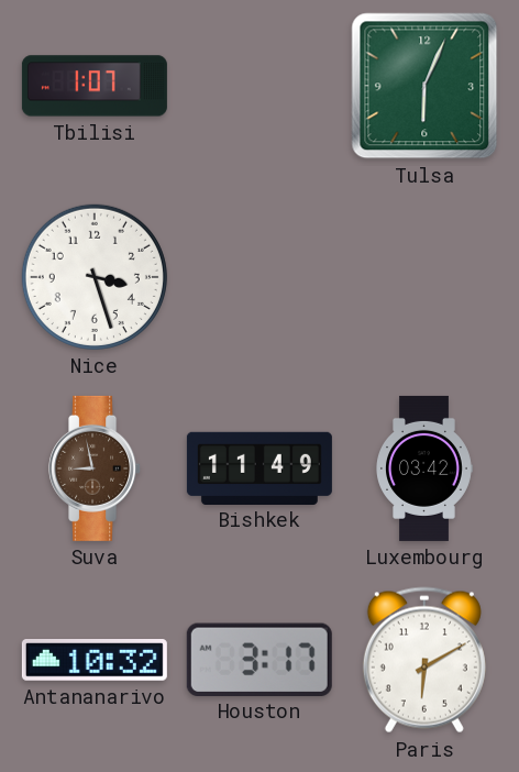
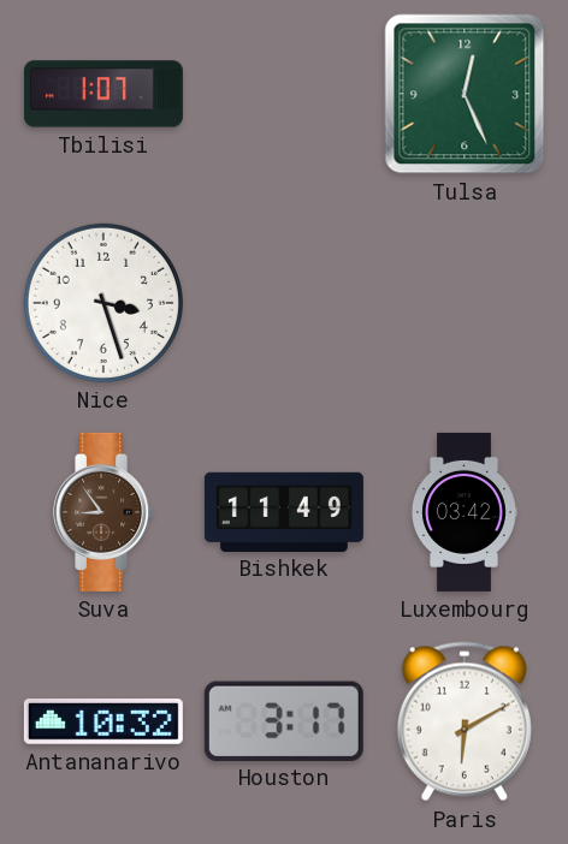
Tulsa: 6:04 -> 12:26
Suva: 8:58 -> 8:54
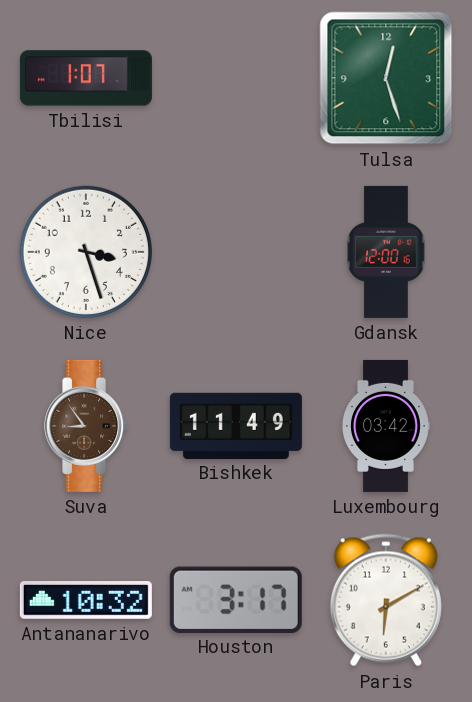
Tulsa: 12:26 -> 12:27
Gdansk: none -> 12:00
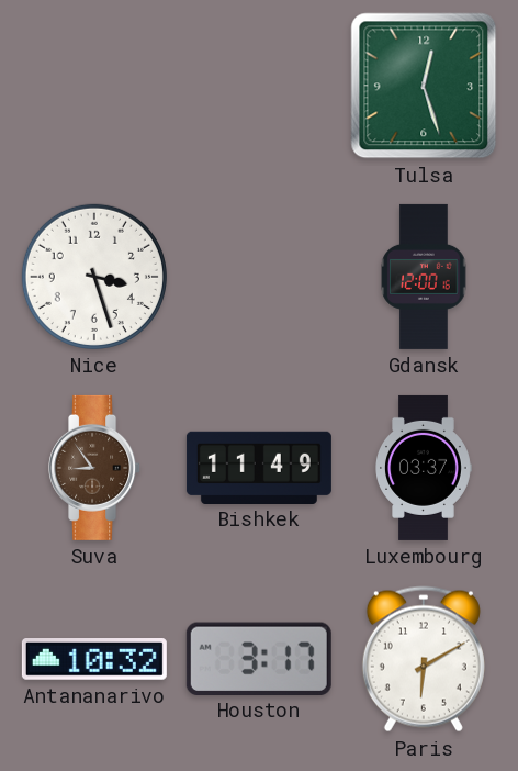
Tbilisi: 1:07 -> none
Luxembourg: 03:42 -> 03:37
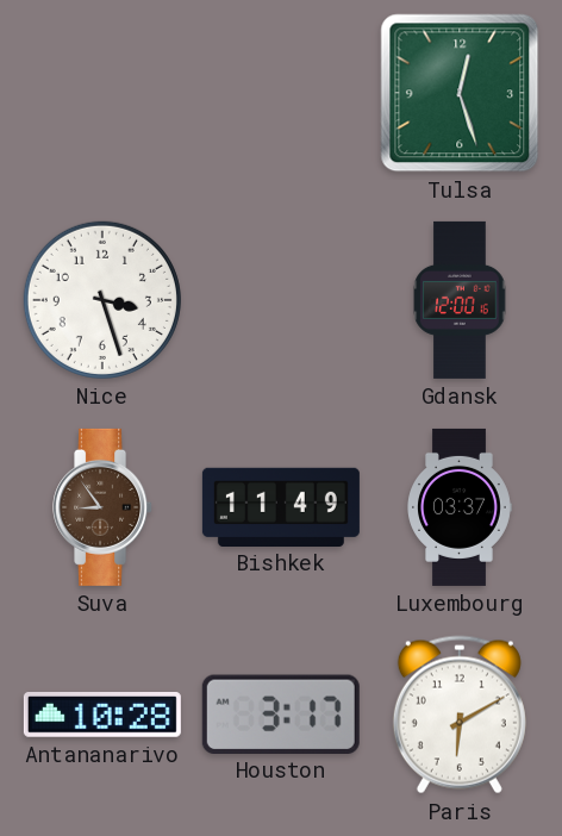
Antananarivo: 10:32 -> 10:28
